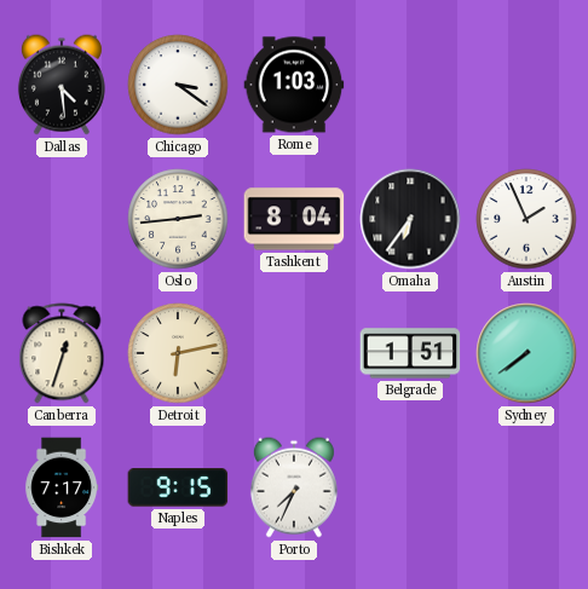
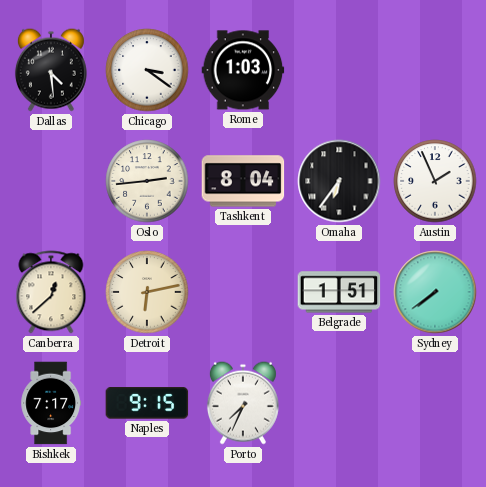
Canberra: 12:33 -> 12:38
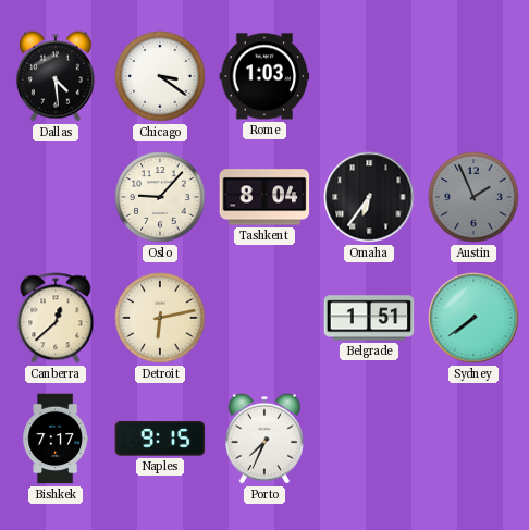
Oslo: 2:44 -> 9:07
Austin dial: white -> grey
